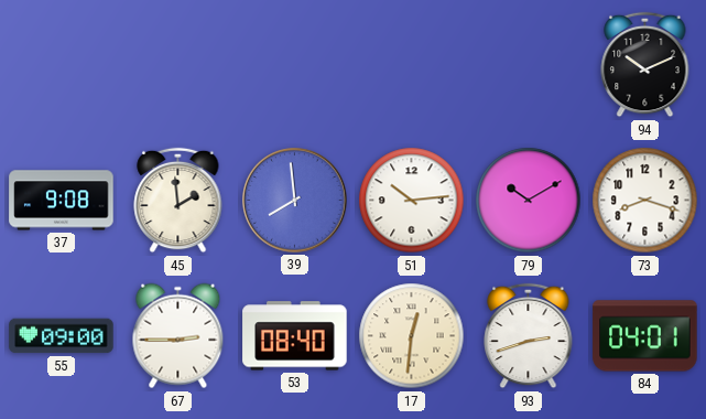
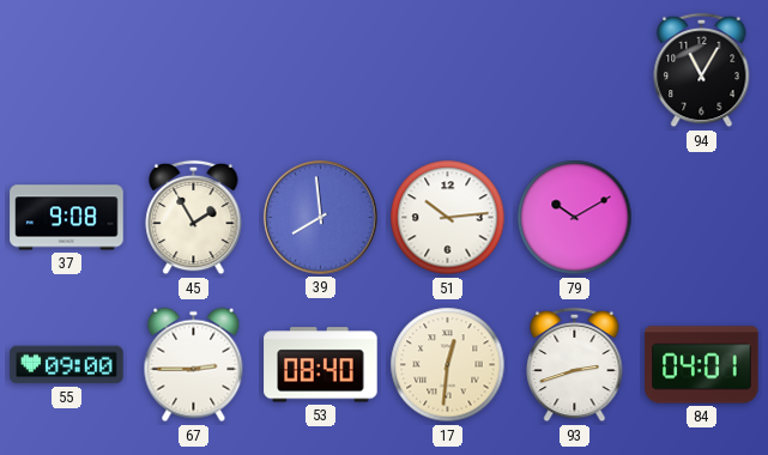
94: 10:11 -> 11:05
45: 1:59 -> 1:55
73: 8:18 -> none
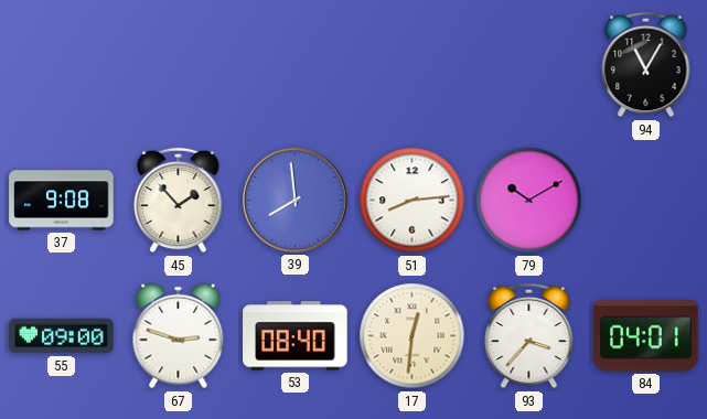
45: 1:55 -> 1:53
51: 10:14 -> 8:14
67: 2:45 -> 2:48
93: 2:42 -> 3:37
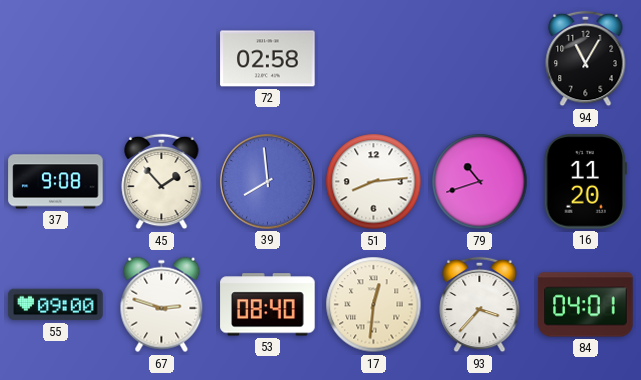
72: none -> 02:58
79: 10:10 -> 10:42
16: none -> 11:20
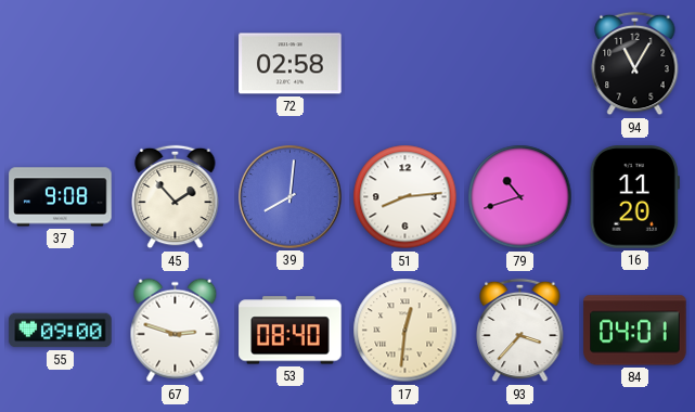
39: 7:59 -> 8:01
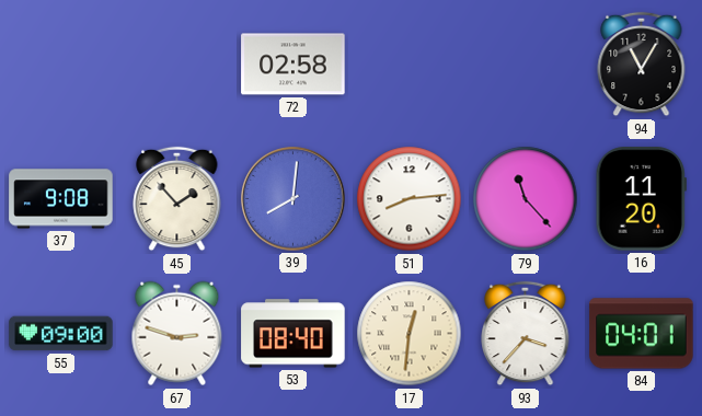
79: 10:42 -> 11:23
